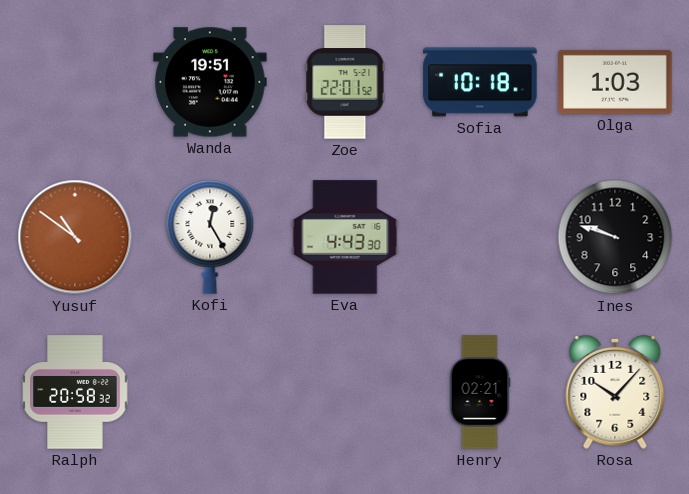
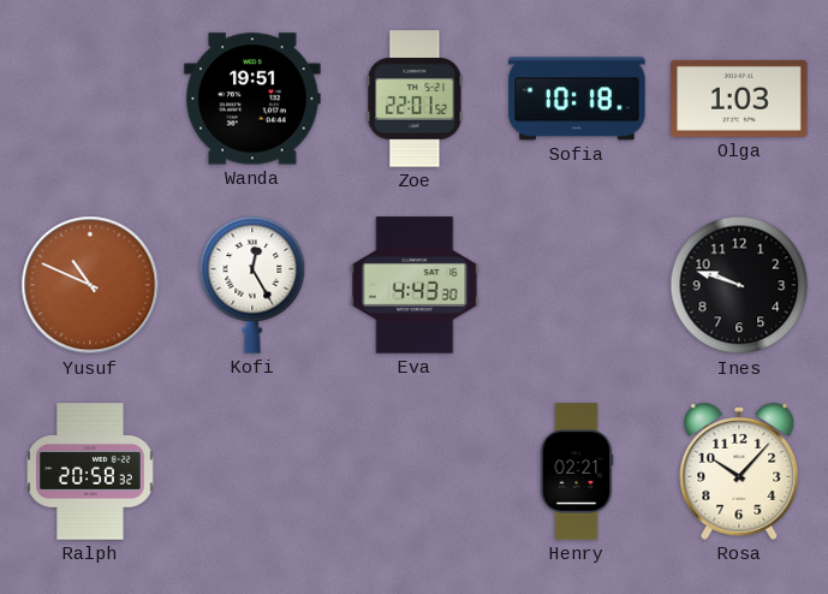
Yusuf: 10:51 -> 10:49
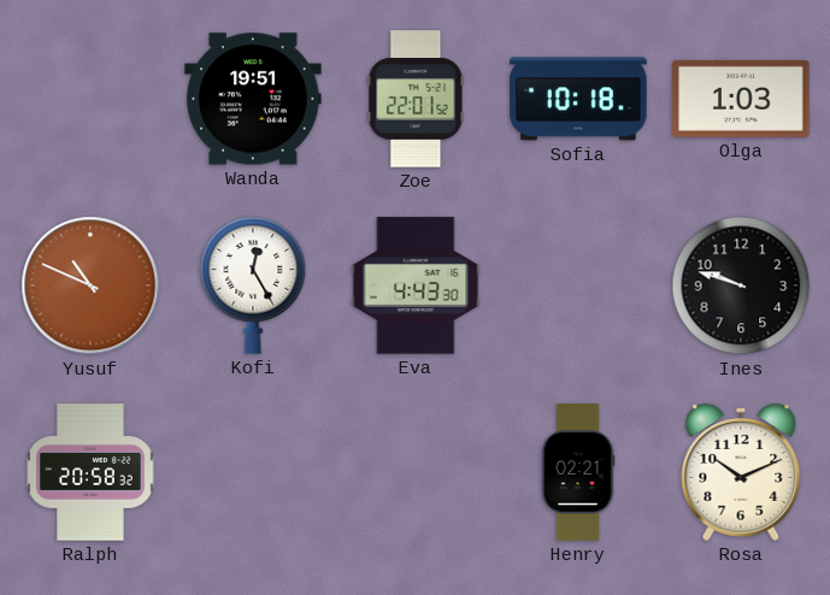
Rosa: 10:07 -> 10:11
